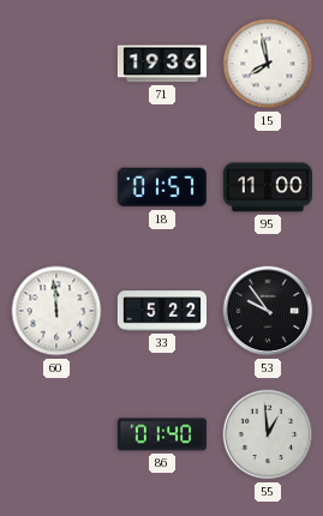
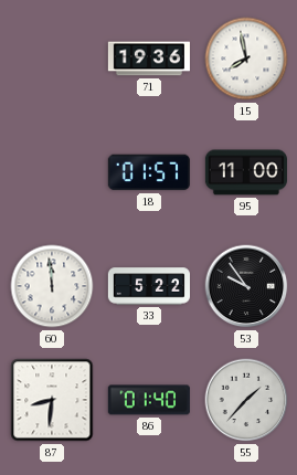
87: none -> 8:31
55: 12:59 -> 1:37
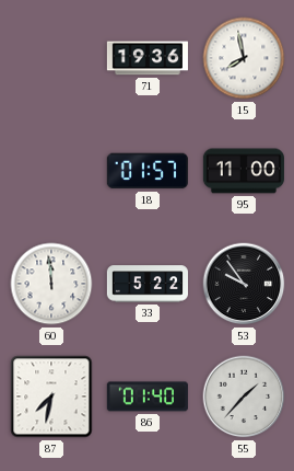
87: 8:31 -> 7:32
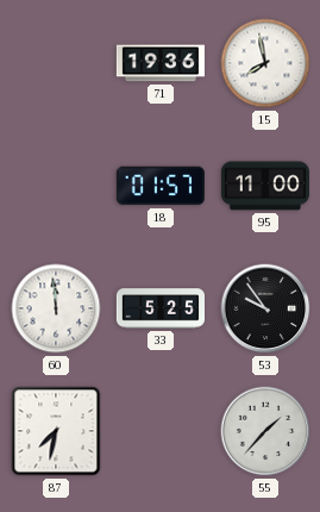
33: 5:22 -> 5:25
86: 01:40 -> none
